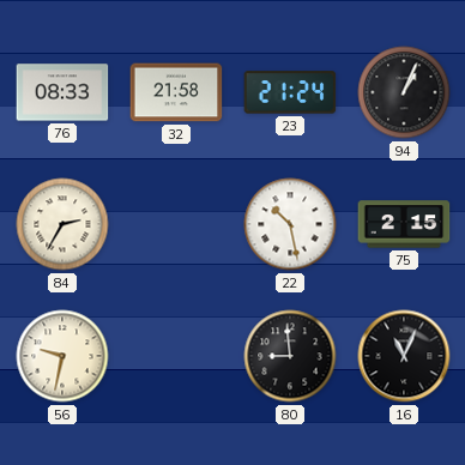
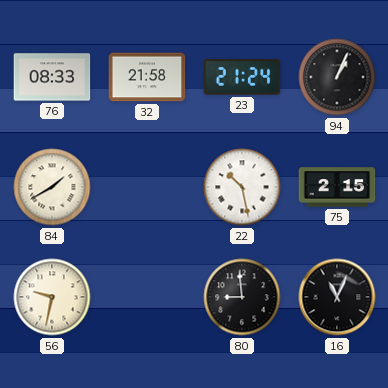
84: 2:35 -> 1:40
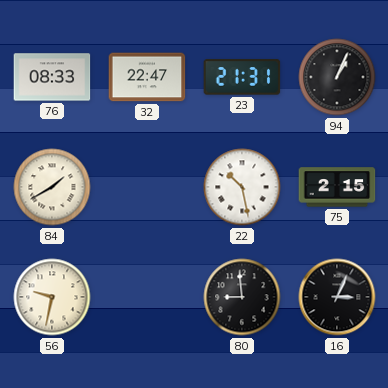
32: 21:58 -> 22:47
23: 21:24 -> 21:31
16: 11:04 -> 3:04
